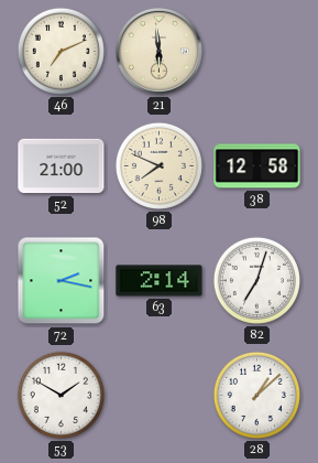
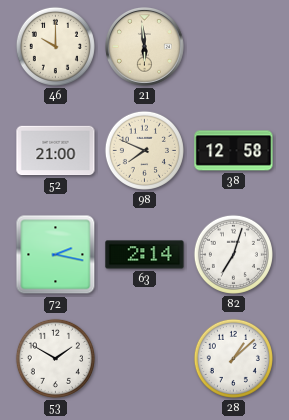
46: 7:11 -> 10:00
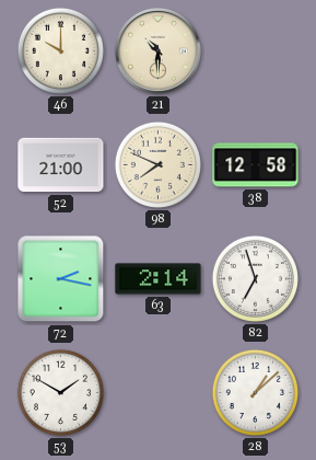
21: 5:59 -> 10:30
82: 7:03 -> 6:57
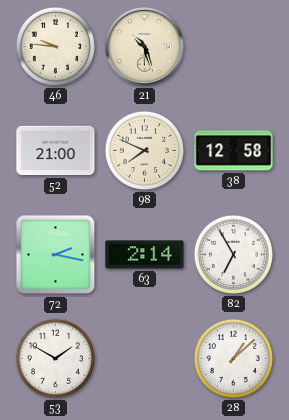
46: 10:00 -> 9:46
21: 10:30 -> 10:27
82: 6:57 -> 6:55
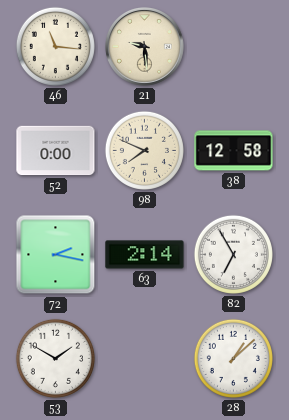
46: 9:46 -> 11:16
21: 10:27 -> 9:29
52: 21:00 -> 0:00
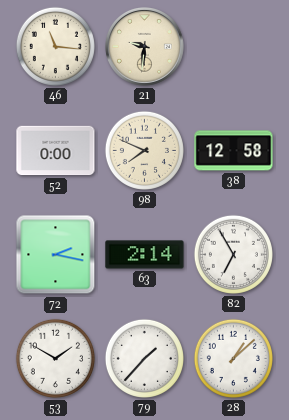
21: 9:29 -> 9:31
79: none -> 1:37
